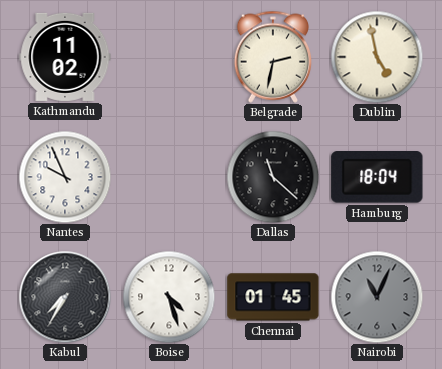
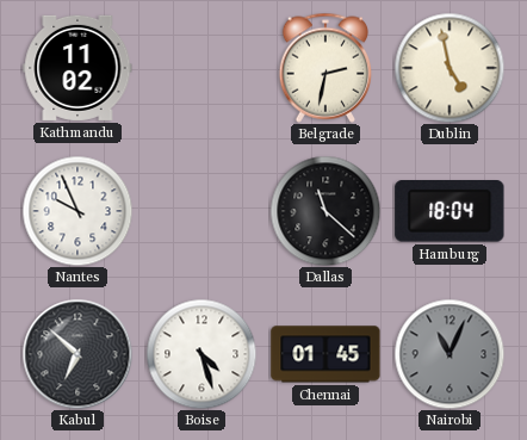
Kabul: 7:35 -> 6:52
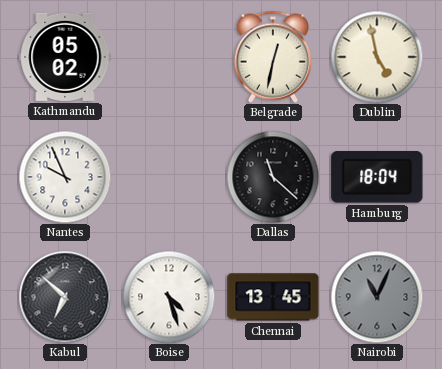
Kathmandu: 11:02 -> 05:02
Belgrade: 2:32 -> 12:32
Chennai: 01:45 -> 13:45
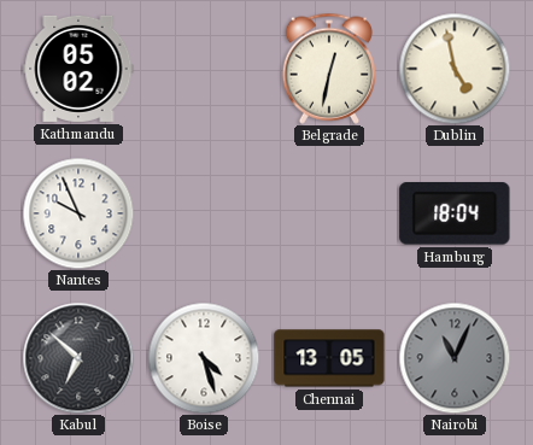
Dallas: 11:22 -> none
Chennai: 13:45 -> 13:05
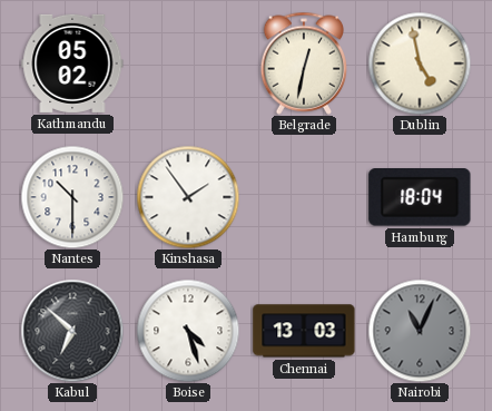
Nantes: 9:56 -> 10:30
Kinshasa: none -> 1:54
Chennai: 13:05 -> 13:03
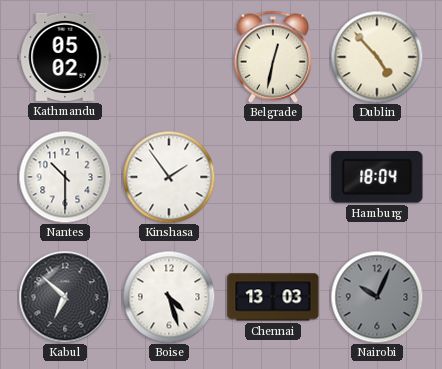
Dublin: 4:58 -> 4:53
Nairobi: 11:04 -> 10:04
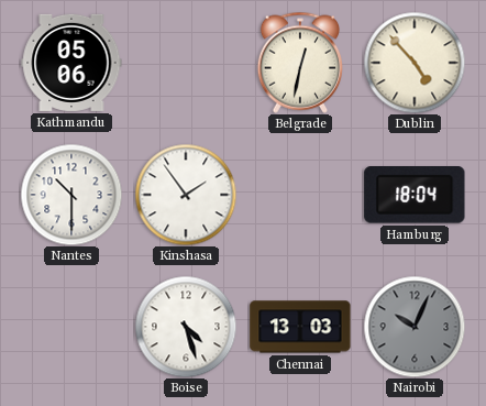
Kathmandu: 05:02 -> 05:06
Kabul: 6:52 -> none
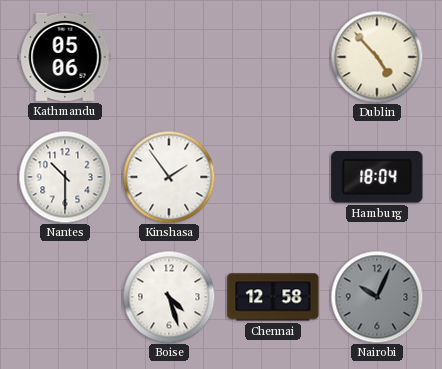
Belgrade: 12:32 -> none
Chennai: 13:03 -> 12:58
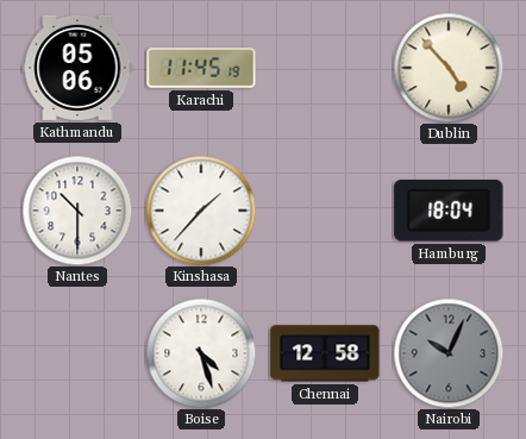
Karachi: none -> 11:45
Kinshasa: 1:54 -> 1:37
